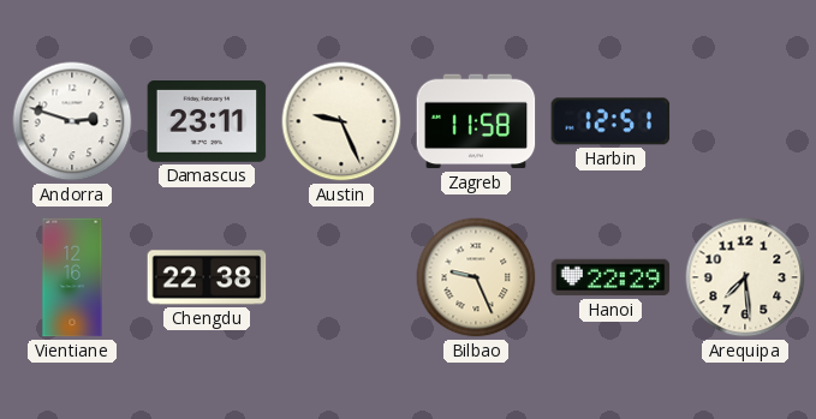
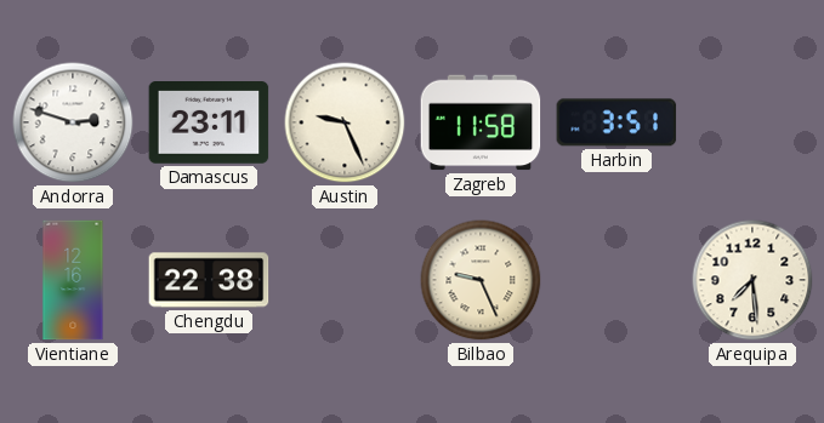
Harbin: 12:51 -> 3:51
Hanoi: 22:29 -> none
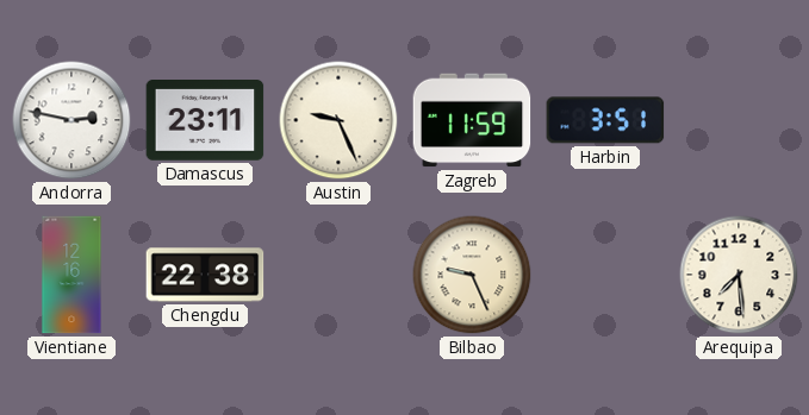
Andorra: 2:48 -> 2:47
Zagreb: 11:58 -> 11:59
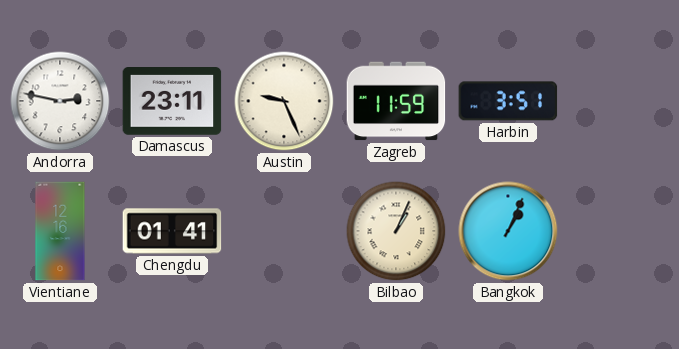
Chengdu: 22:38 -> 01:41
Bilbao: 9:26 -> 1:04
Bangkok: none -> 1:04
Arequipa: 7:29 -> none
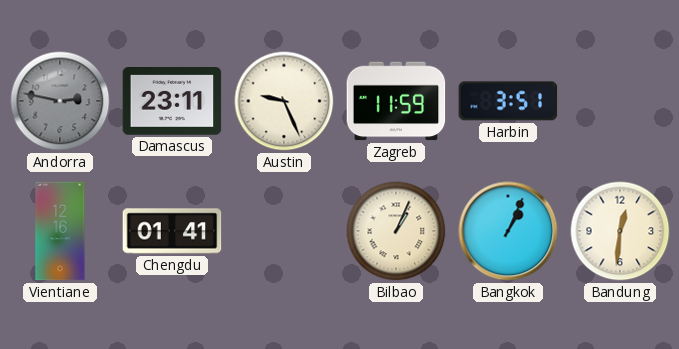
Andorra dial: white -> grey
Bandung: none -> 12:31
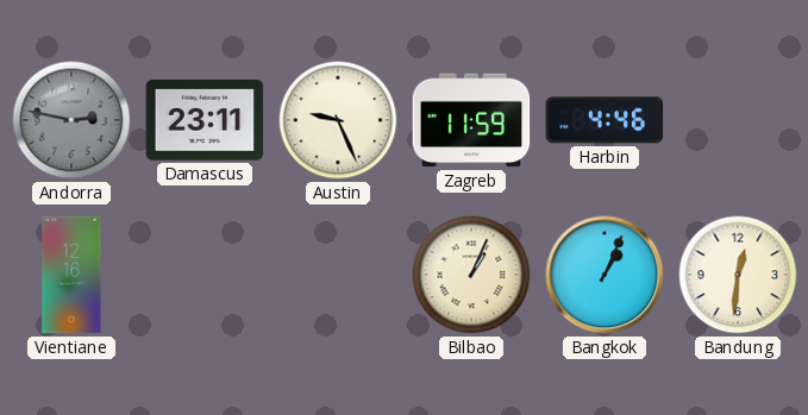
Harbin: 3:51 -> 4:46
Chengdu: 01:41 -> none
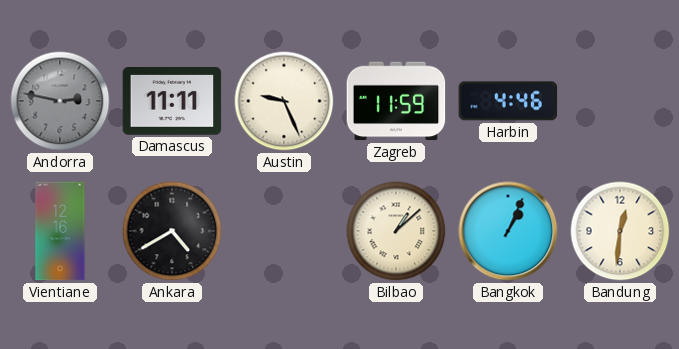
Damascus: 23:11 -> 11:11
Ankara: none -> 4:40
Bilbao: 1:04 -> 1:08
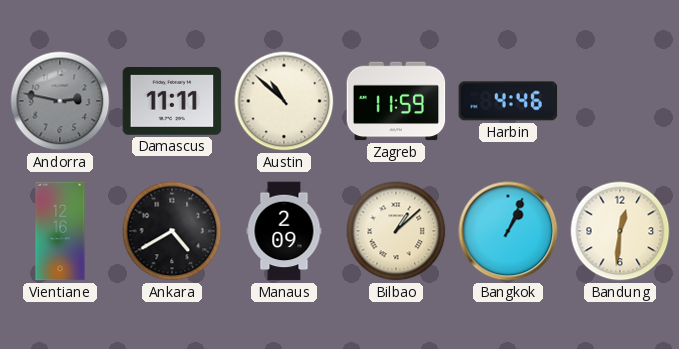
Austin: 9:26 -> 10:52
Manaus: none -> 2:09
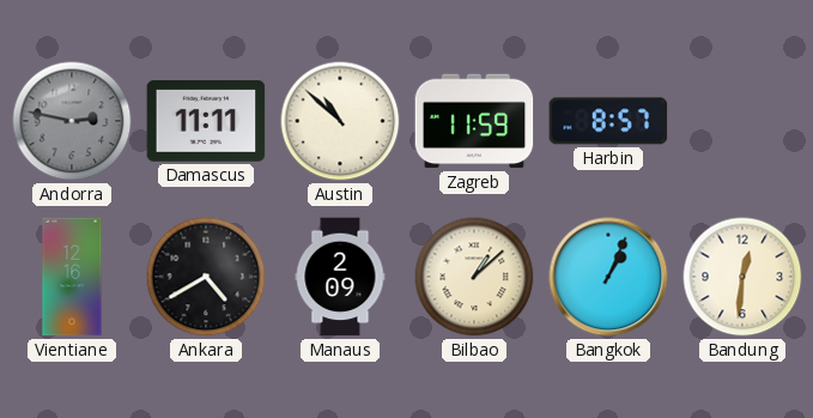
Harbin: 4:46 -> 8:57
